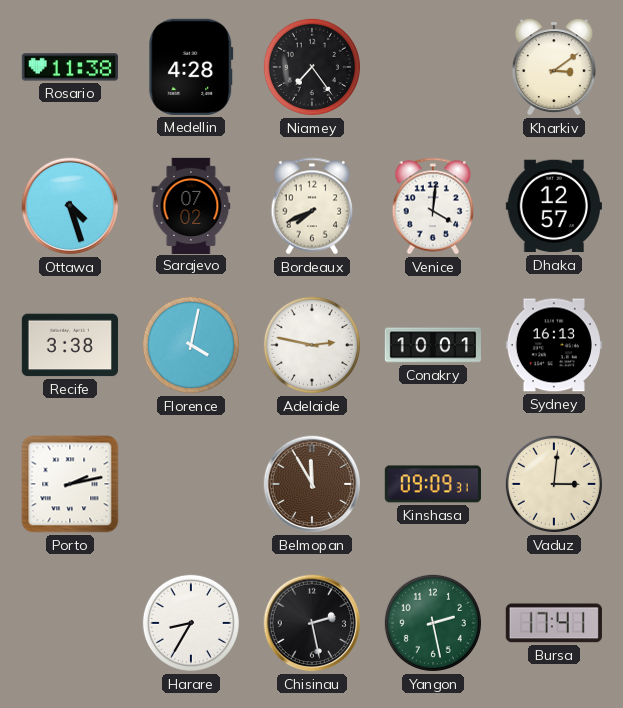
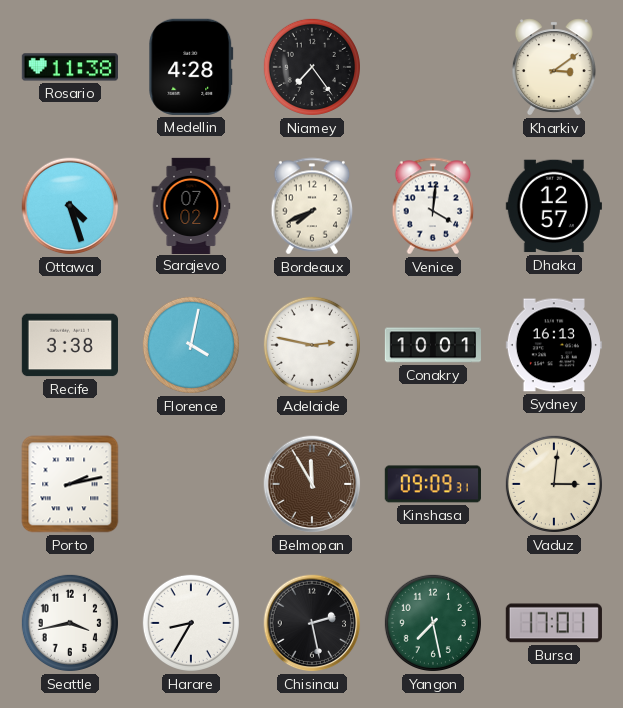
Seattle: none -> 3:43
Yangon: 2:28 -> 7:28
Bursa: 17:41 -> 17:01
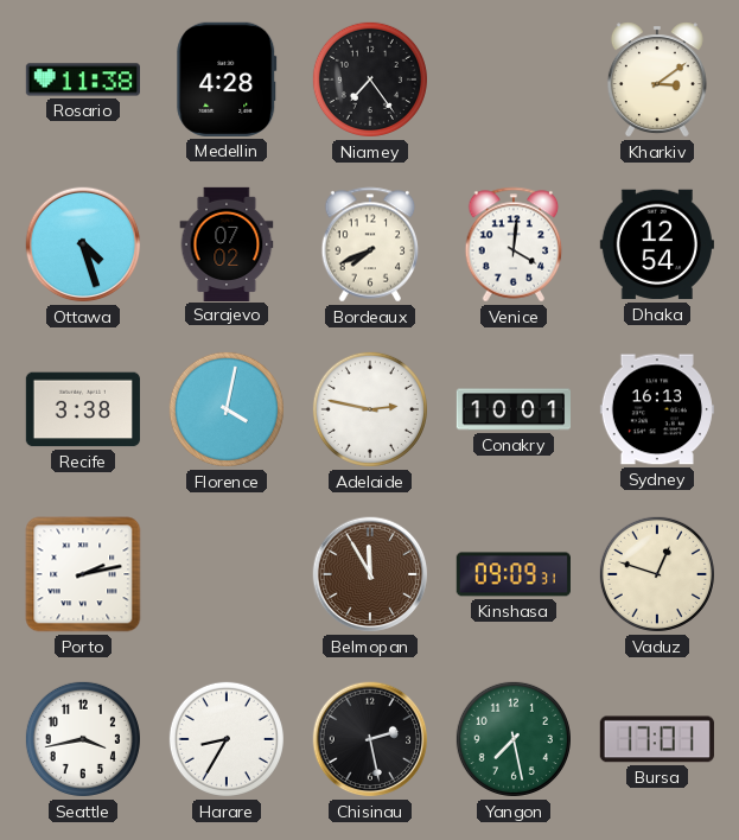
Dhaka: 12:57 -> 12:54
Vaduz: 3:01 -> 12:48
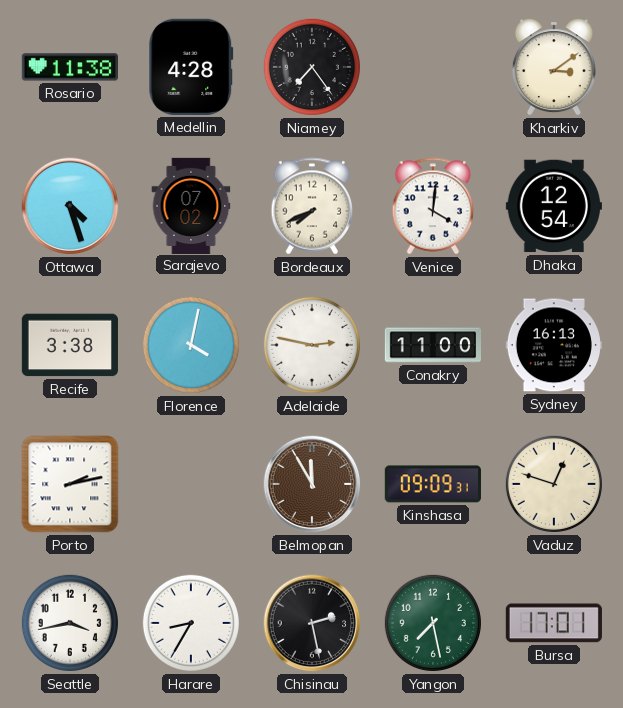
Conakry: 10:01 -> 11:00
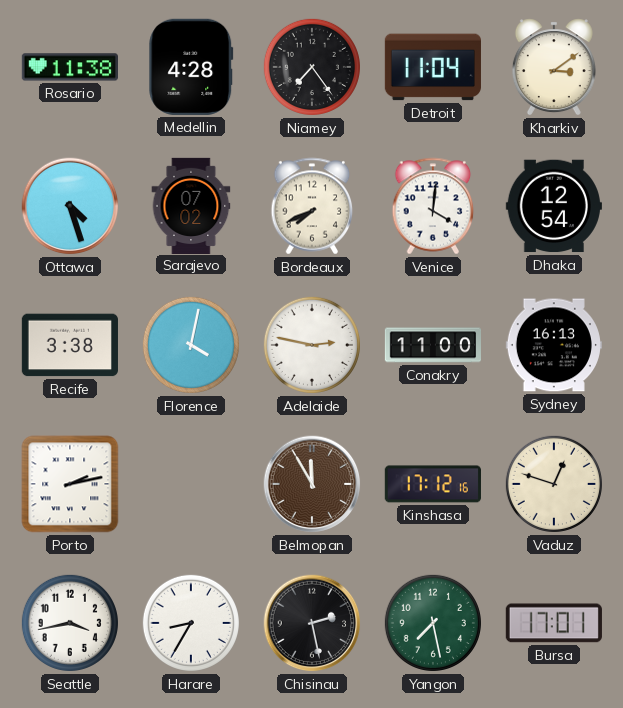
Detroit: none -> 11:04
Kinshasa: 09:09 -> 17:12
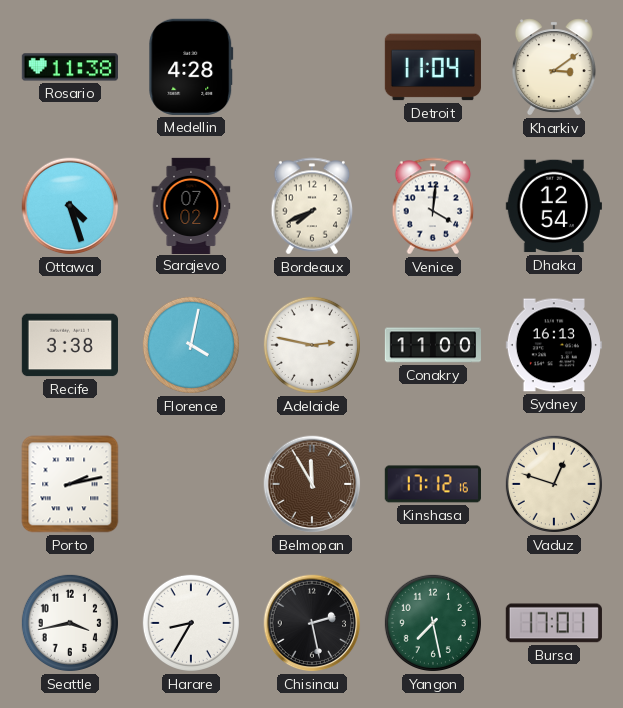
Niamey: 7:24 -> none
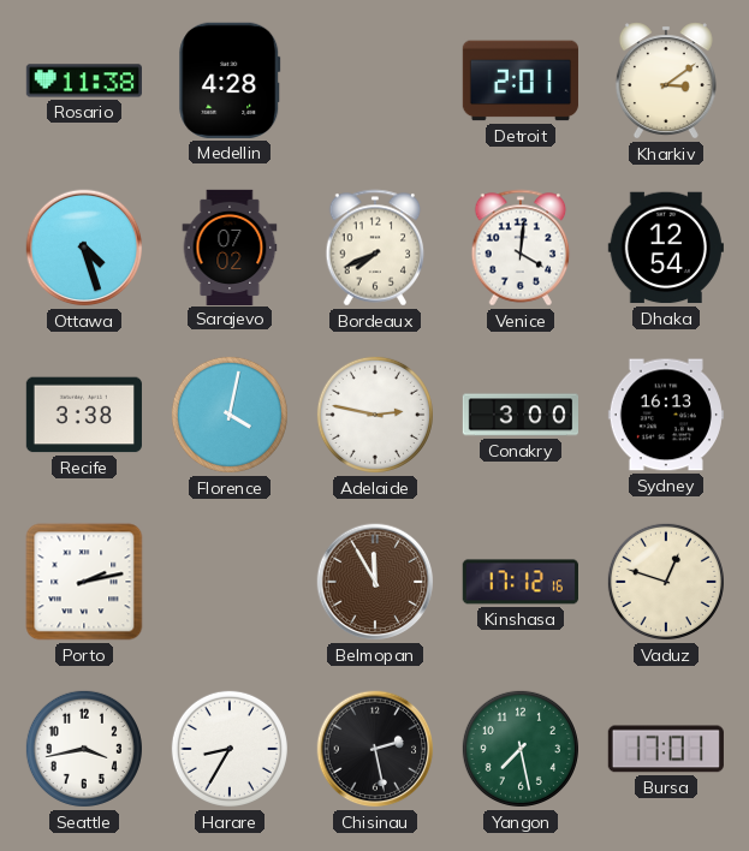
Detroit: 11:04 -> 2:01
Conakry: 11:00 -> 3:00
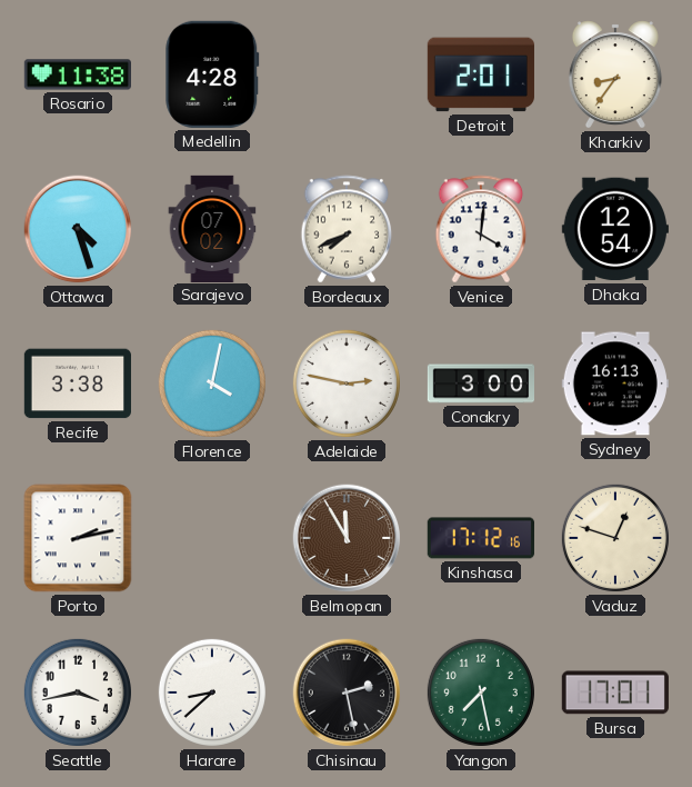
Kharkiv: 3:09 -> 8:36
Harare: 8:35 -> 8:38
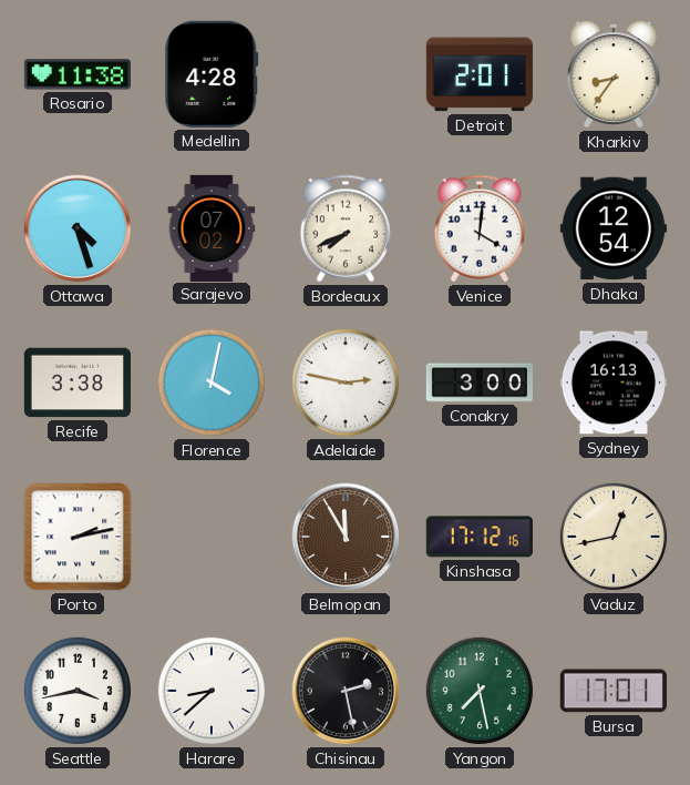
Vaduz: 12:48 -> 12:43
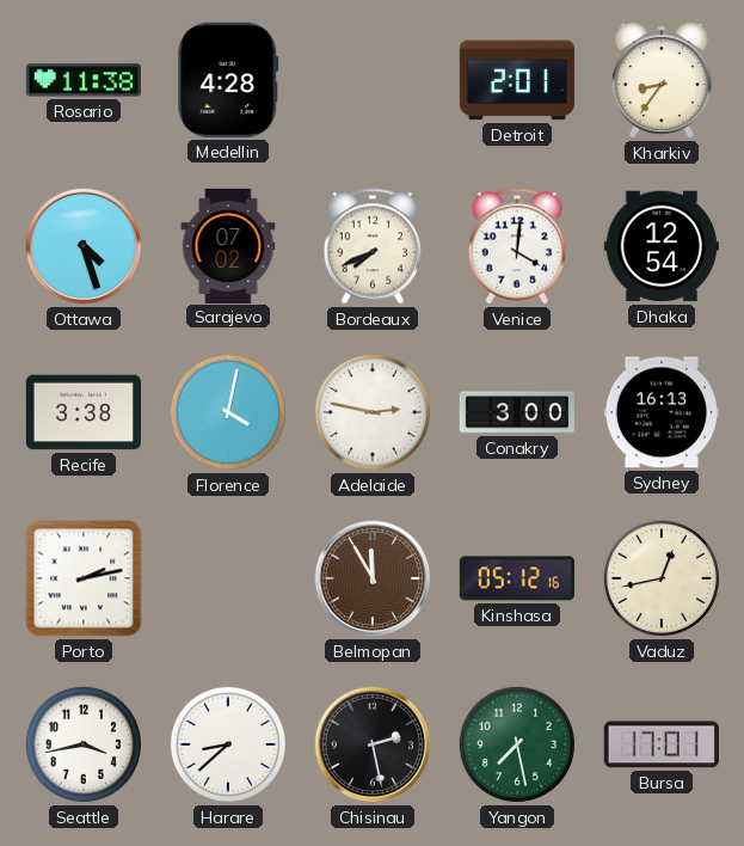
Kinshasa: 17:12 -> 05:12
